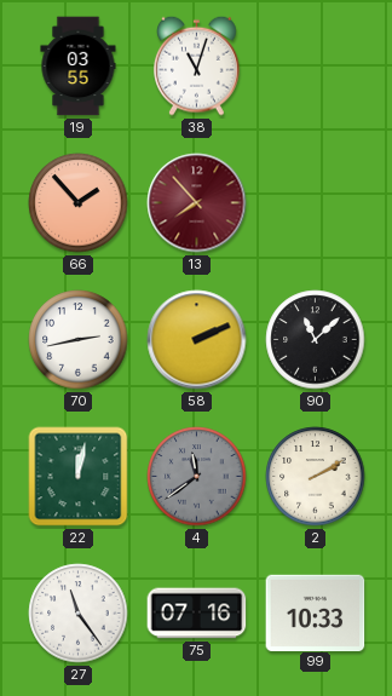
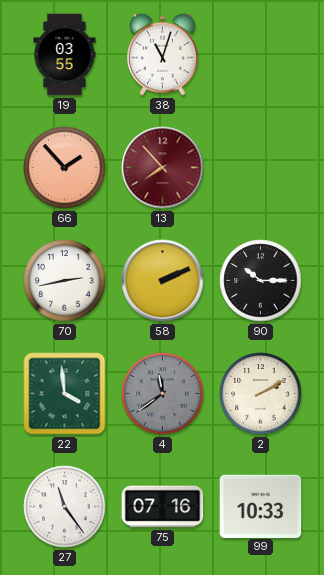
90: 11:08 -> 10:15
22: 12:02 -> 3:59
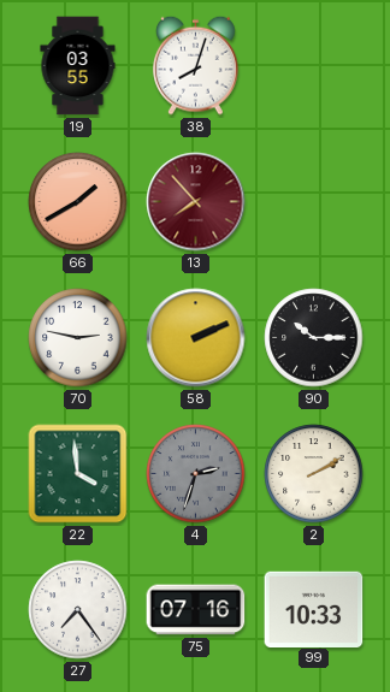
38: 11:03 -> 8:03
66: 1:53 -> 1:40
70: 2:43 -> 2:47
4: 11:39 -> 2:33
27: 11:24 -> 7:24
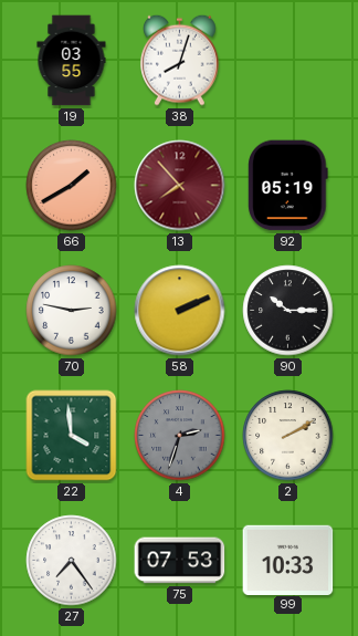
92: none -> 05:19
75: 07:16 -> 07:53
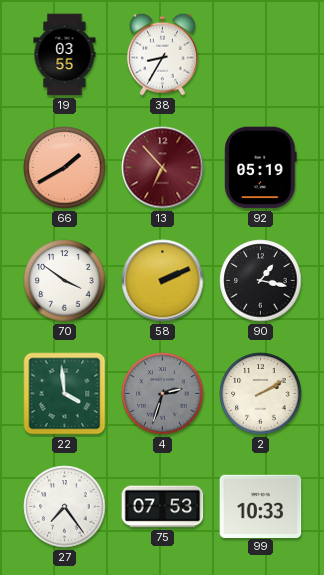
38: 8:03 -> 8:35
13: 7:53 -> 6:53
70: 2:47 -> 3:51
90: 10:15 -> 1:17
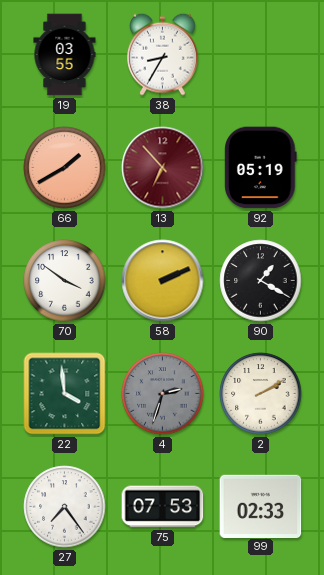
90: 1:17 -> 1:20
99: 10:33 -> 02:33
